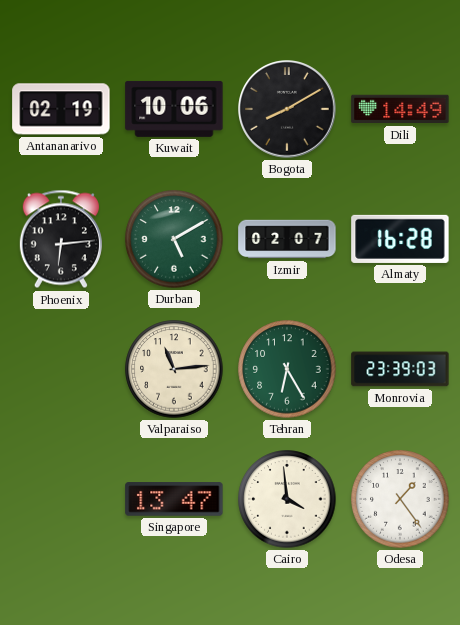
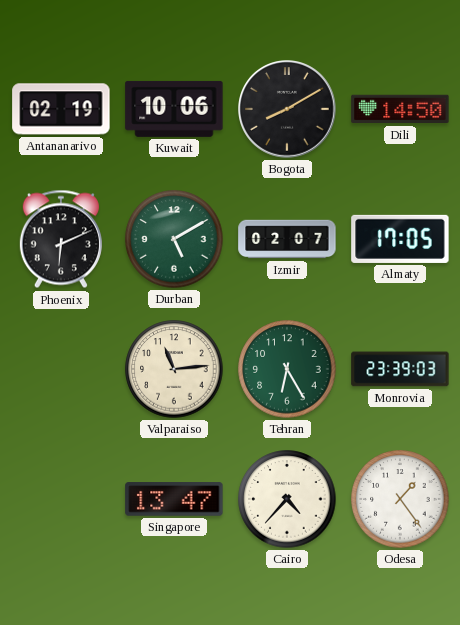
Dili: 14:49 -> 14:50
Phoenix: 6:14 -> 6:11
Almaty: 16:28 -> 17:05
Cairo: 3:59 -> 4:37
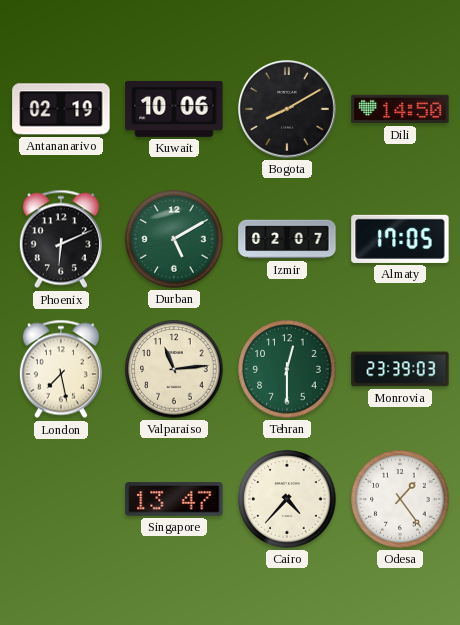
London: none -> 7:28
Tehran: 6:25 -> 12:30
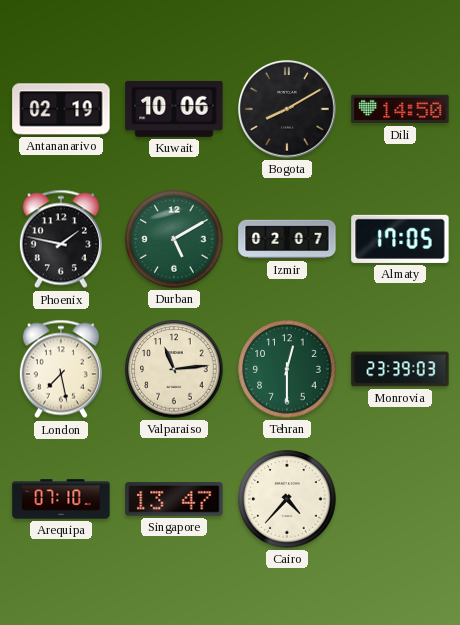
Phoenix: 6:11 -> 1:47
Arequipa: none -> 07:10
Odesa: 1:24 -> none
